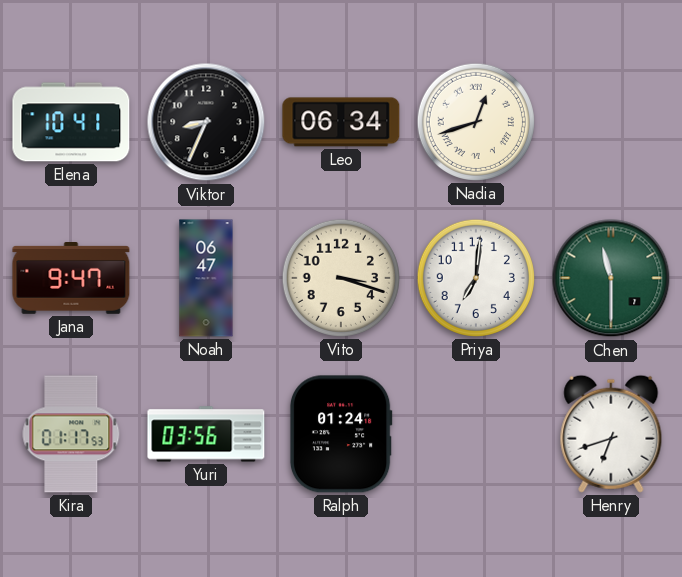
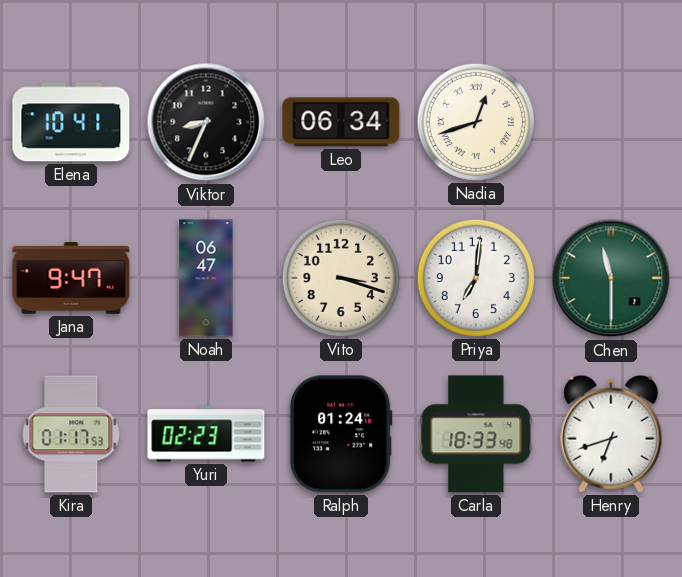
Yuri: 03:56 -> 02:23
Carla: none -> 18:33
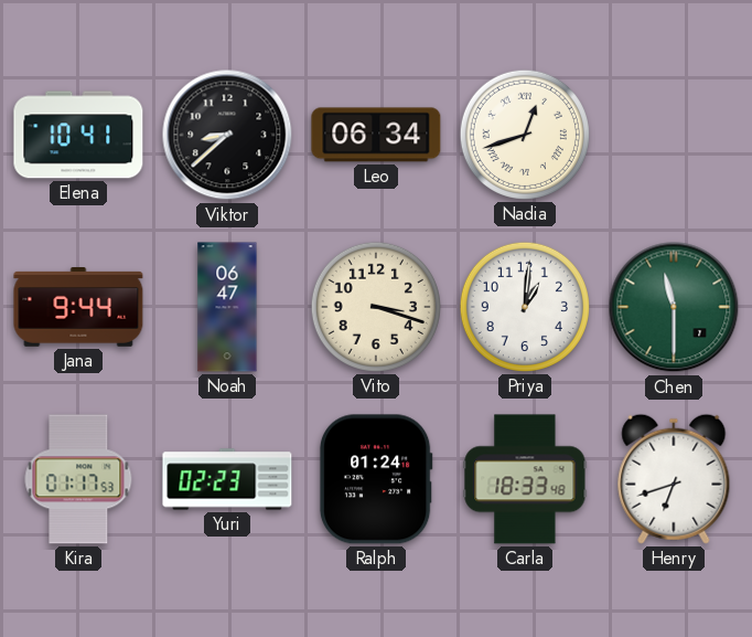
Viktor: 8:34 -> 8:38
Jana: 9:47 -> 9:44
Priya: 7:01 -> 1:01
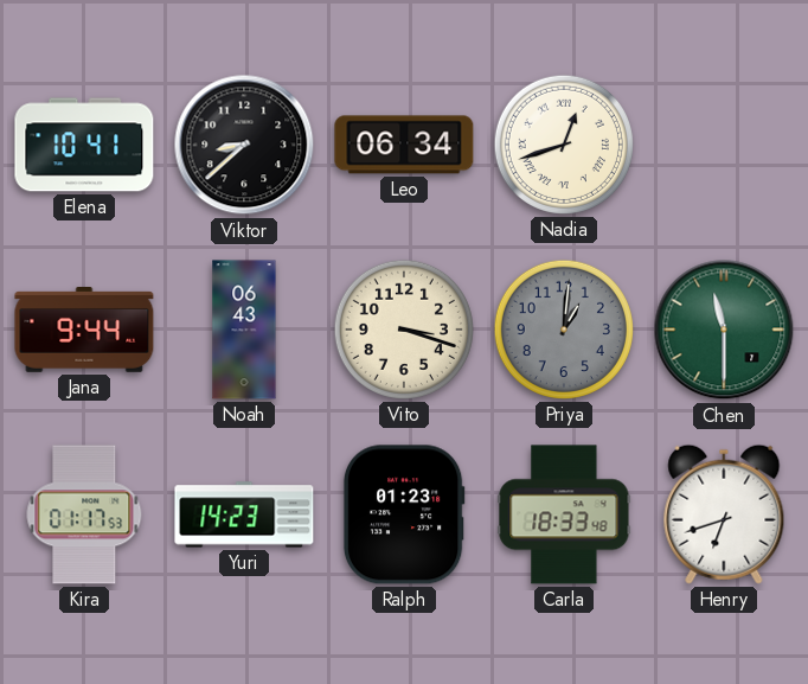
Noah: 06:47 -> 06:43
Priya dial: white -> grey
Yuri: 02:23 -> 14:23
Ralph: 01:24 -> 01:23
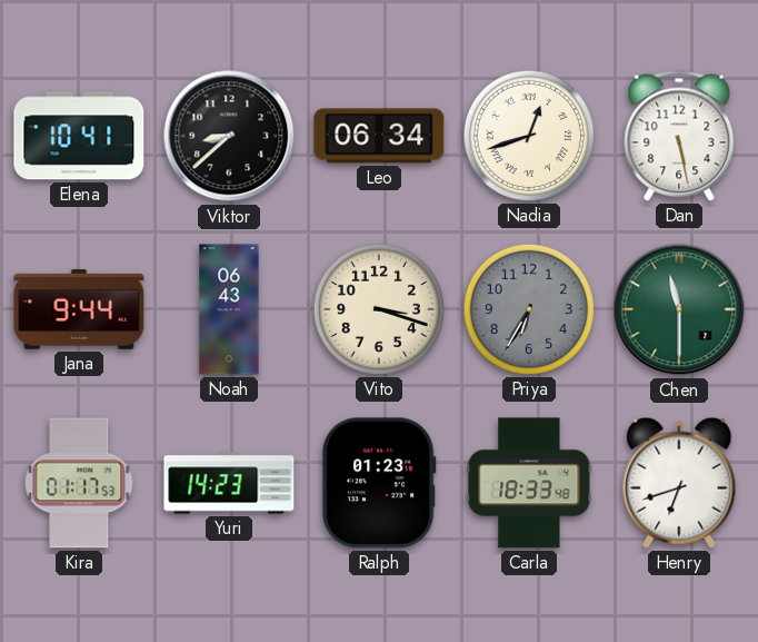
Dan: none -> 5:28
Priya: 1:01 -> 6:35
